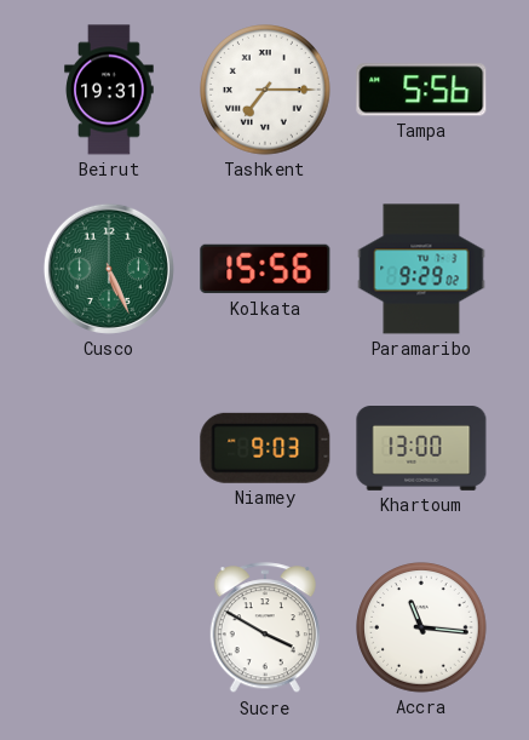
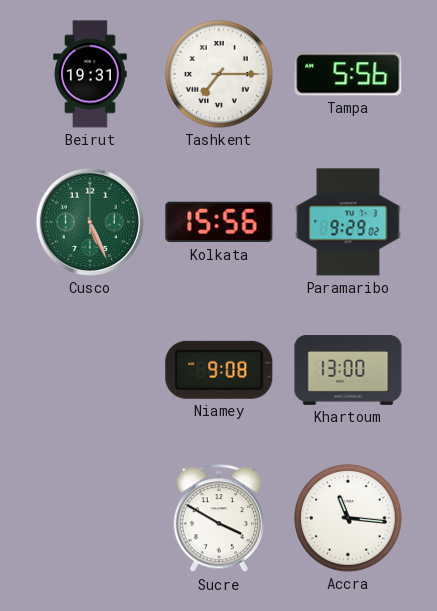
Niamey: 9:03 -> 9:08
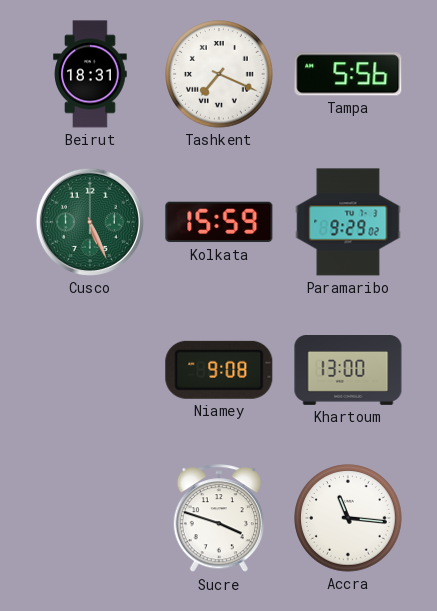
Beirut: 19:31 -> 18:31
Tashkent: 7:15 -> 7:19
Kolkata: 15:56 -> 15:59
Sucre: 3:50 -> 3:48
